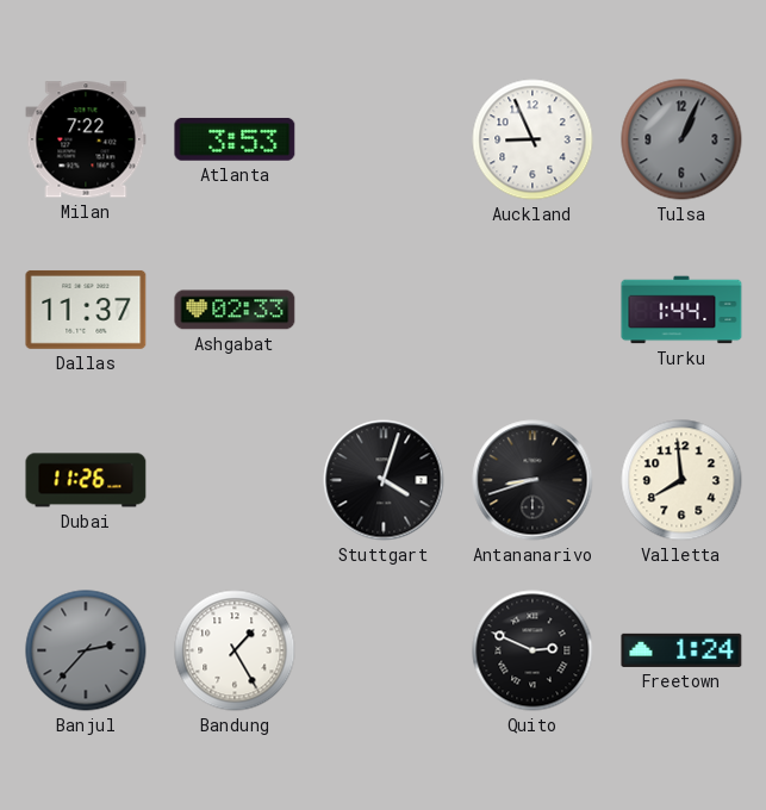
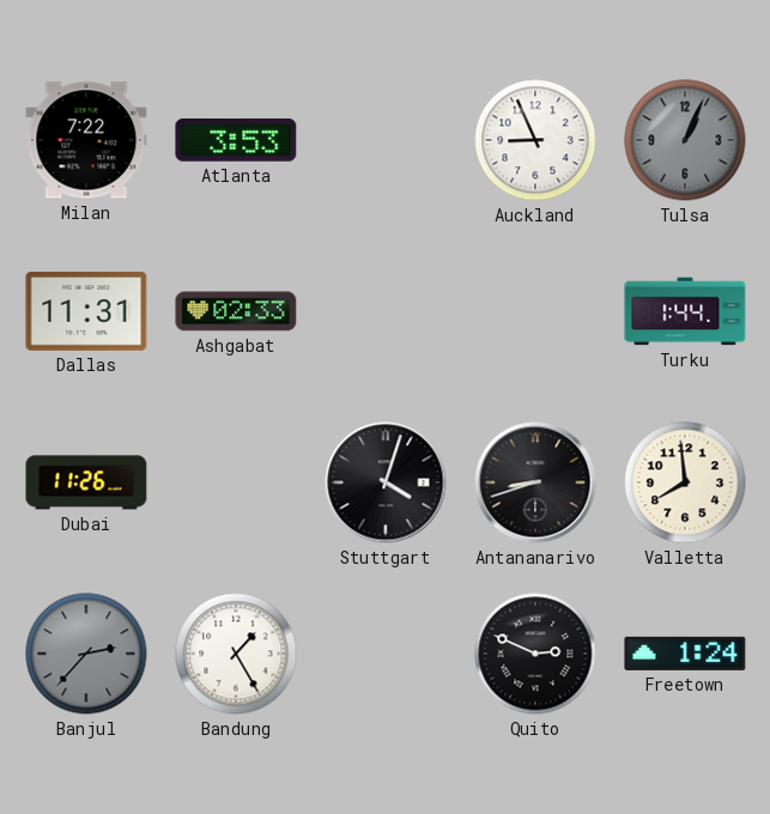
Dallas: 11:37 -> 11:31
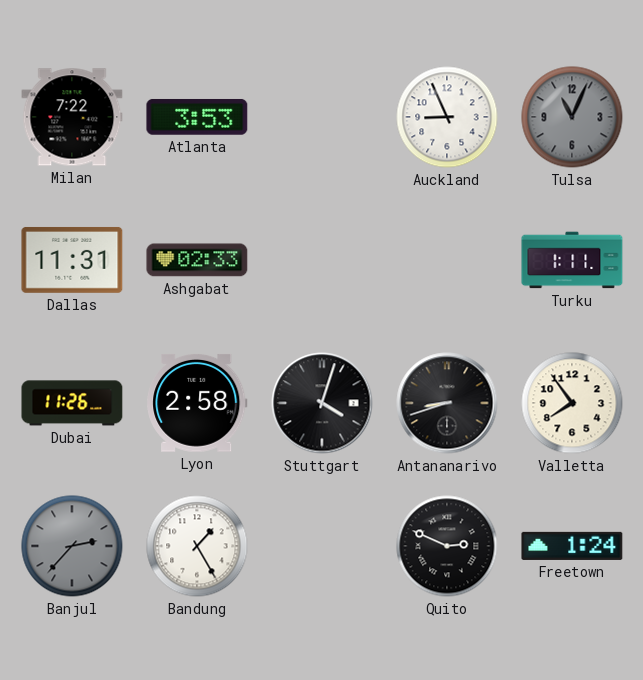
Tulsa: 1:04 -> 11:04
Turku: 1:44 -> 1:11
Lyon: none -> 2:58
Valletta: 7:59 -> 7:54
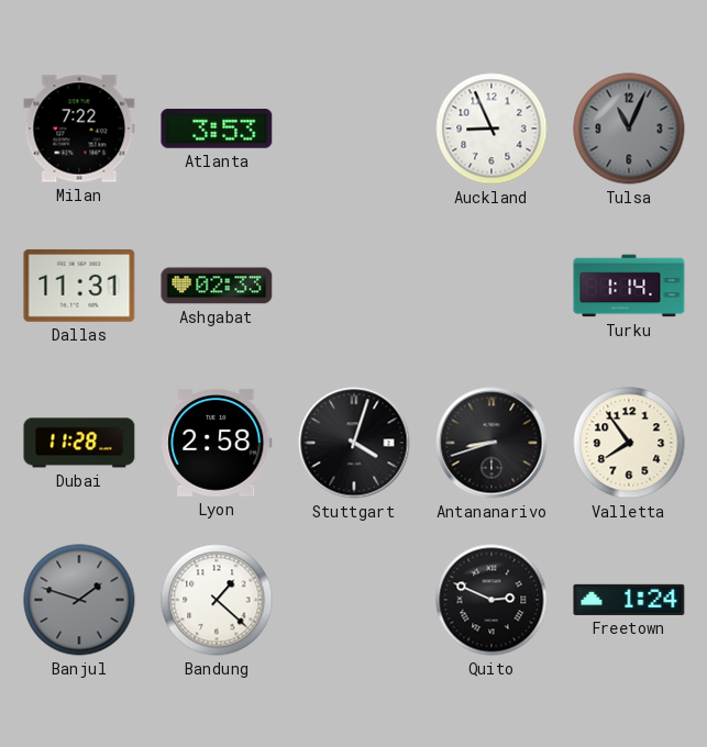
Turku: 1:11 -> 1:14
Dubai: 11:26 -> 11:28
Banjul: 2:37 -> 1:48
Bandung: 1:25 -> 1:22
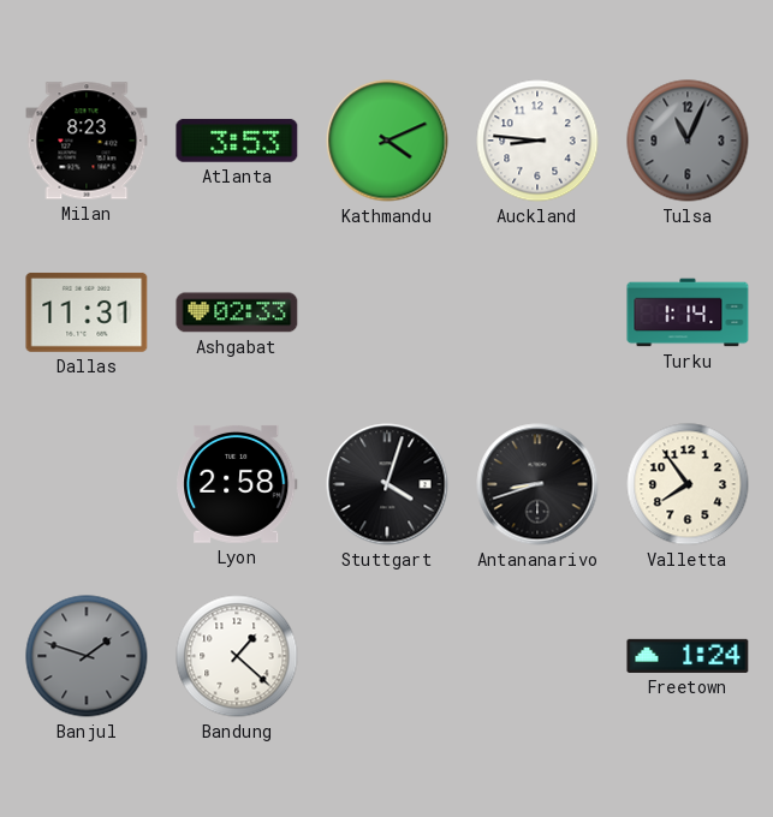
Milan: 7:22 -> 8:23
Kathmandu: none -> 4:11
Auckland: 8:56 -> 8:46
Dubai: 11:28 -> none
Quito: 2:49 -> none
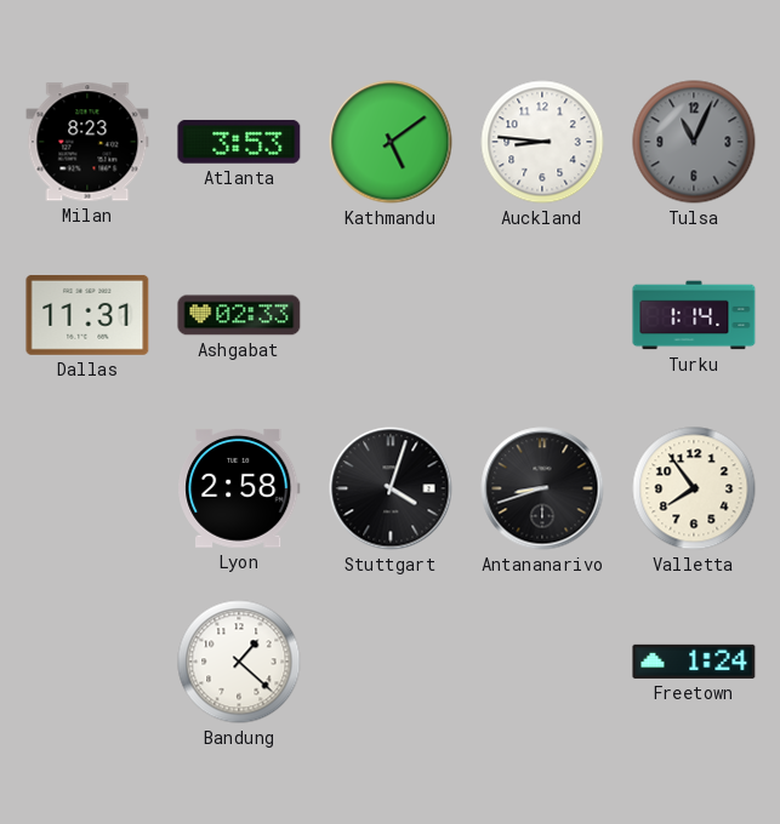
Kathmandu: 4:11 -> 5:09
Banjul: 1:48 -> none
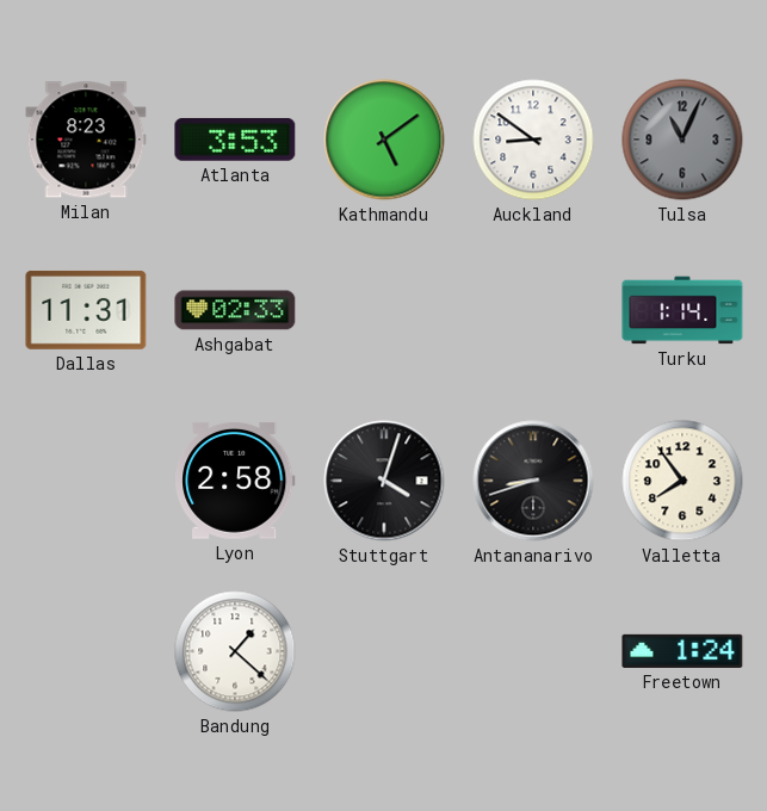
Auckland: 8:46 -> 8:51
